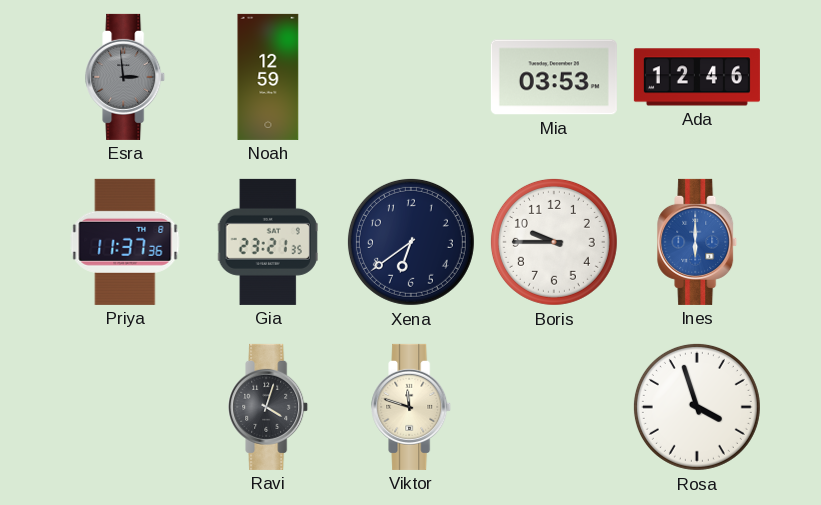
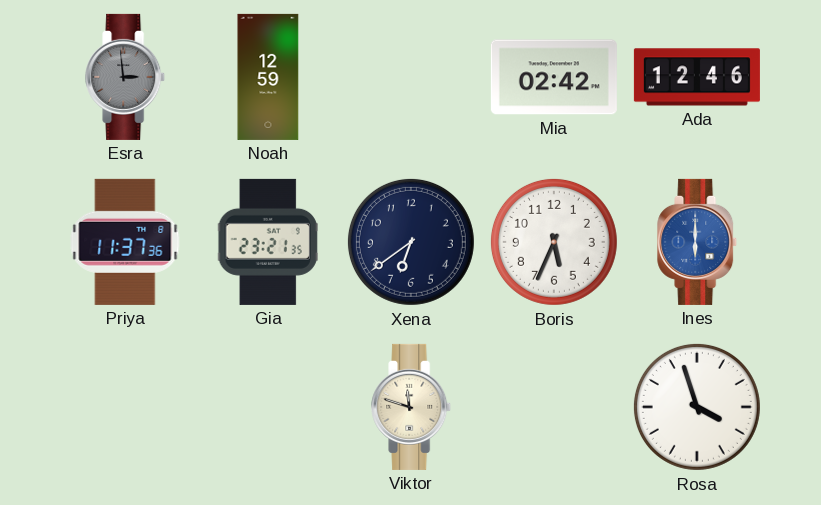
Mia: 03:53 -> 02:42
Boris: 9:45 -> 5:34
Ravi: 4:03 -> none
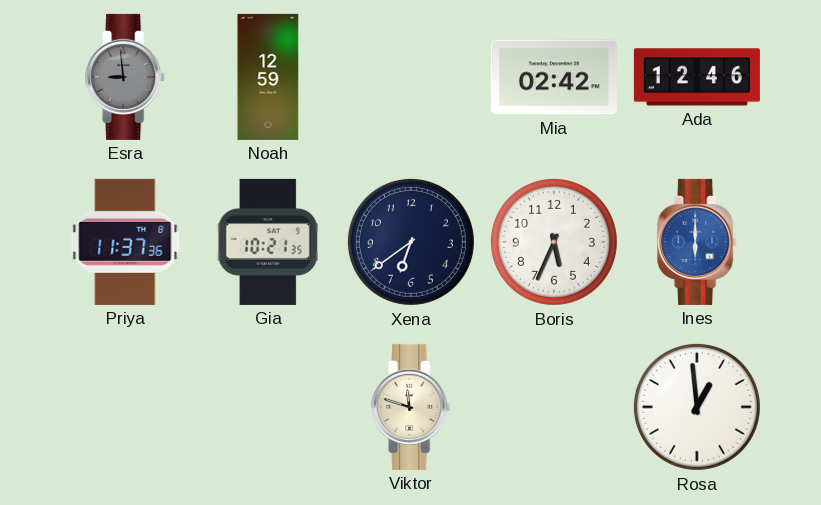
Esra: 2:59 -> 8:59
Gia: 23:21 -> 10:21
Rosa: 3:57 -> 12:59
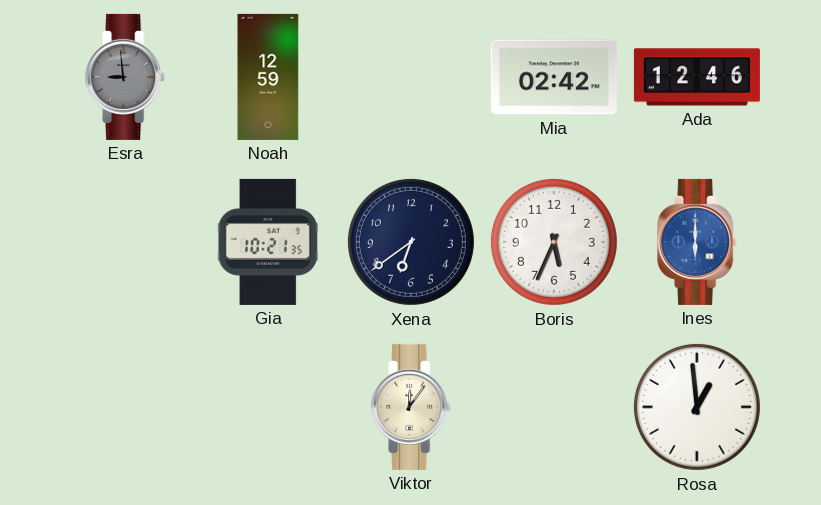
Priya: 11:37 -> none
Viktor: 11:48 -> 12:06
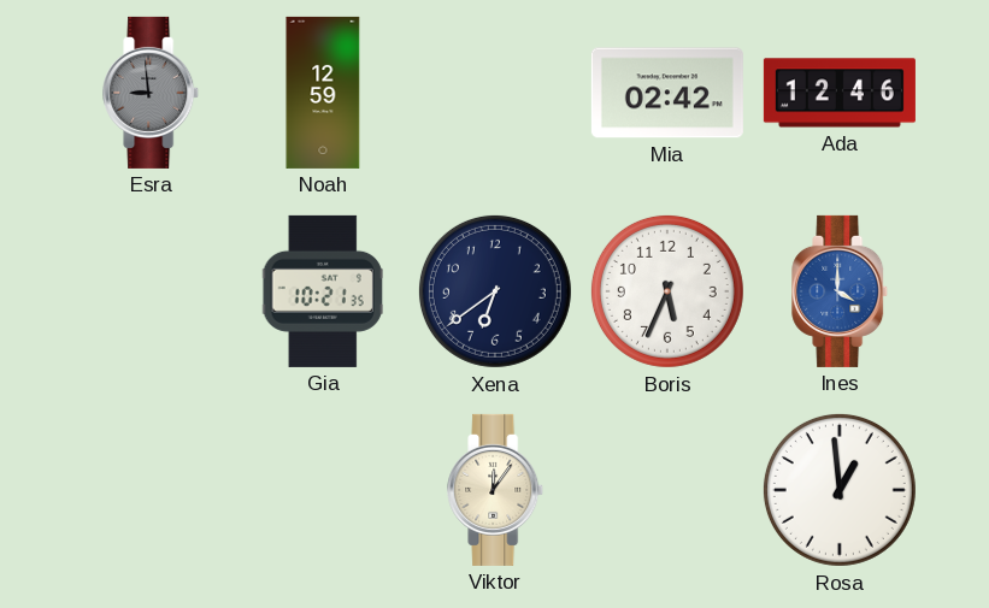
Ines: 6:00 -> 4:00
